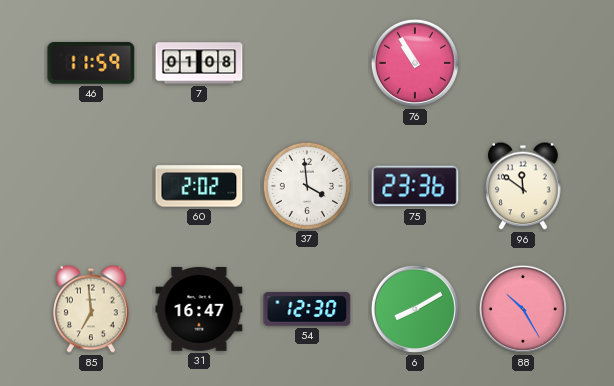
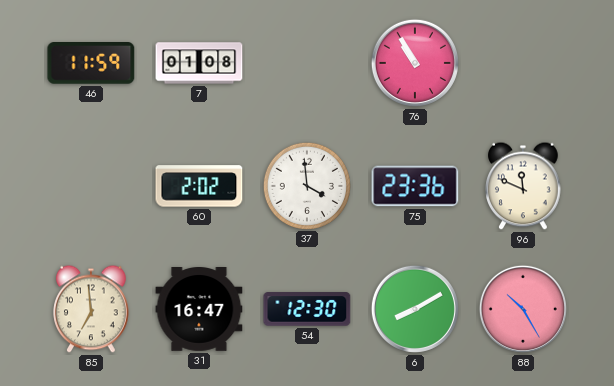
96: 11:51 -> 11:49
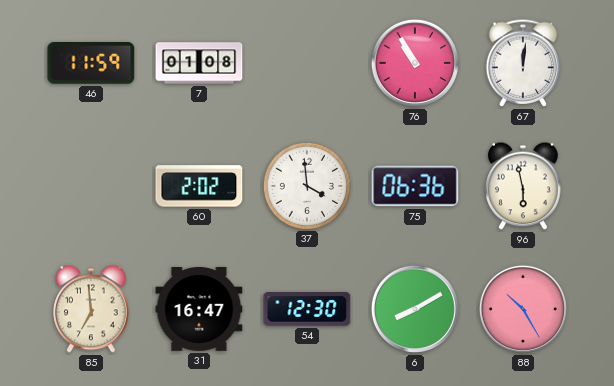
67: none -> 12:01
75: 23:36 -> 06:36
96: 11:49 -> 5:58
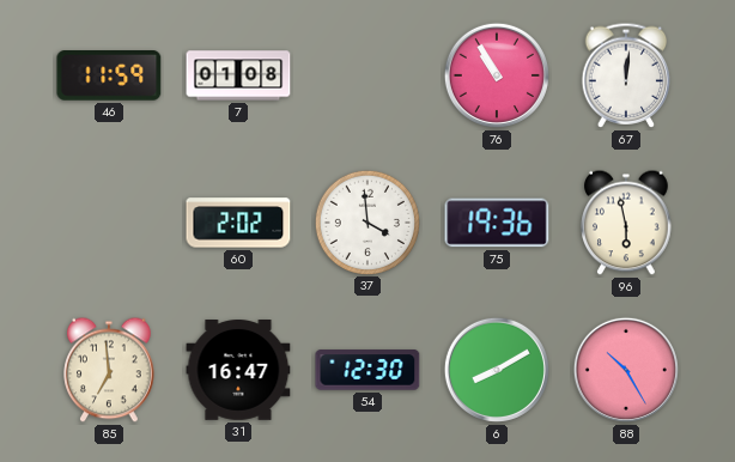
75: 06:36 -> 19:36
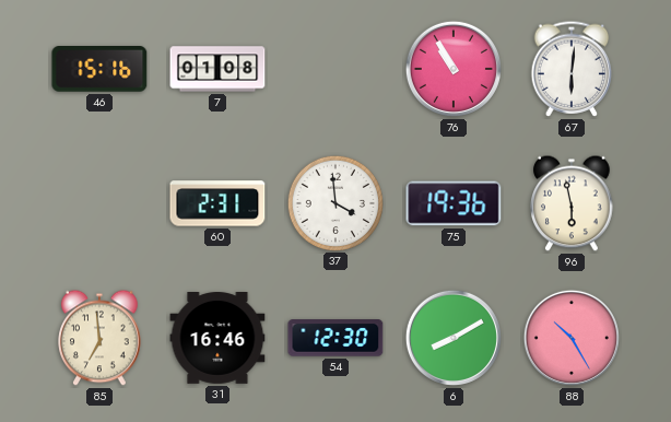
46: 11:59 -> 15:16
67: 12:01 -> 6:01
60: 2:02 -> 2:31
31: 16:47 -> 16:46
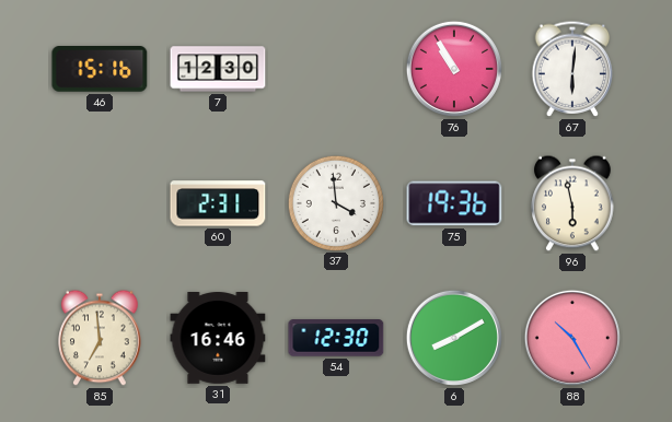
7: 01:08 -> 12:30
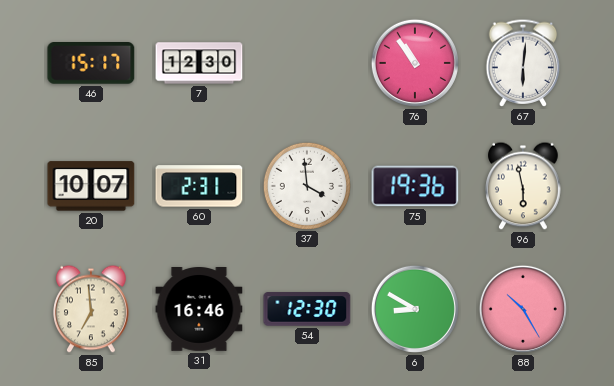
46: 15:16 -> 15:17
76: 10:55 -> 10:54
20: none -> 10:07
6: 8:10 -> 8:50
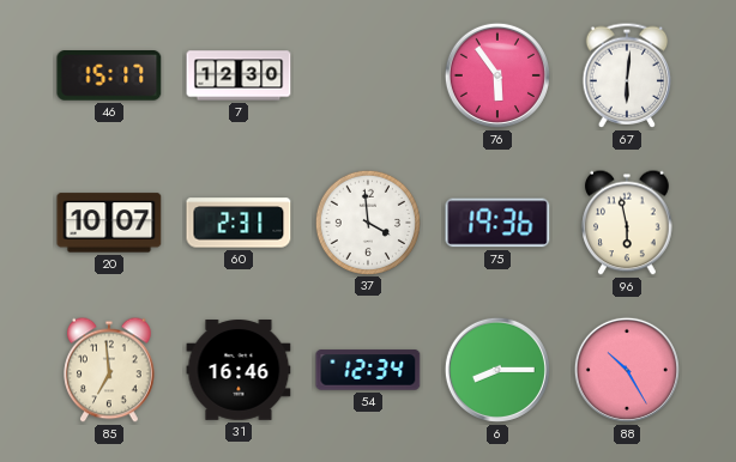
76: 10:54 -> 5:54
54: 12:30 -> 12:34
6: 8:50 -> 8:15
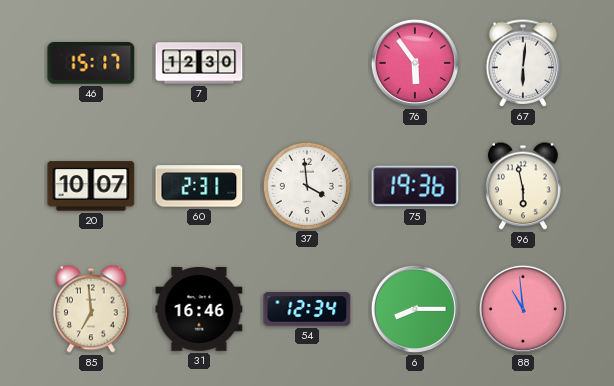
88: 10:25 -> 10:59
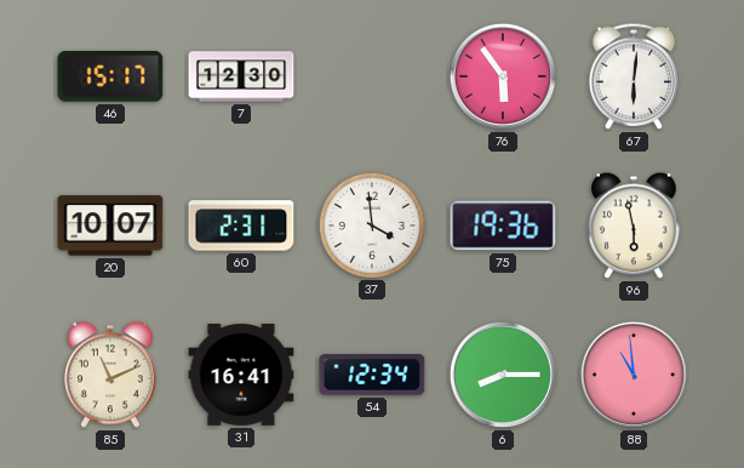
85: 6:59 -> 11:11
31: 16:46 -> 16:41
